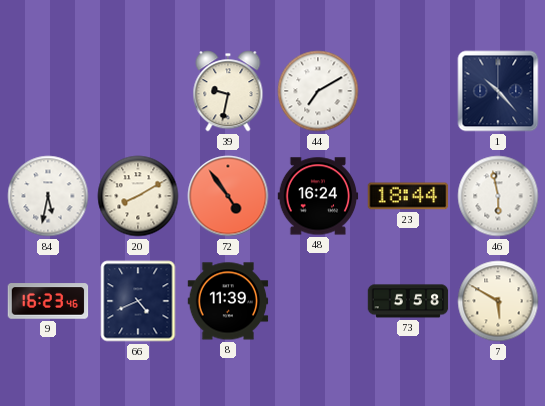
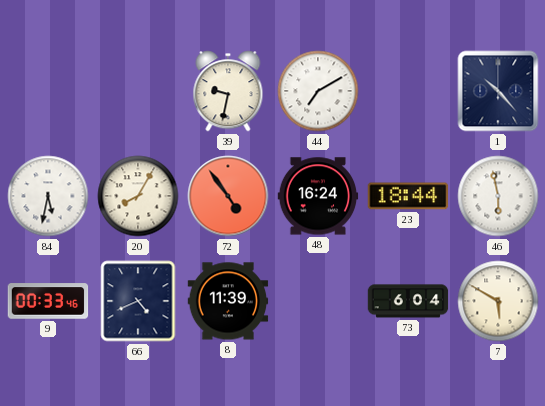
20: 8:10 -> 8:05
9: 16:23 -> 00:33
73: 5:58 -> 6:04
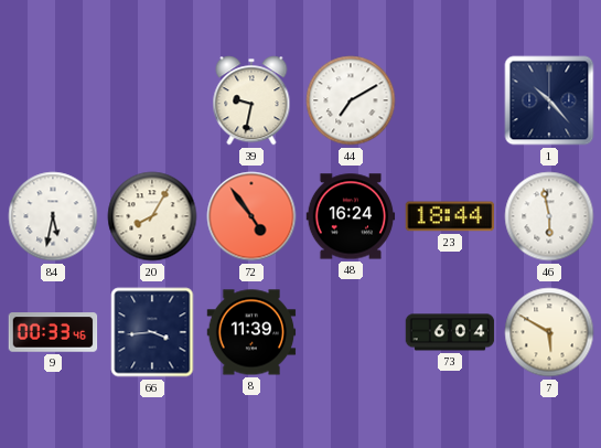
66: 4:41 -> 3:44
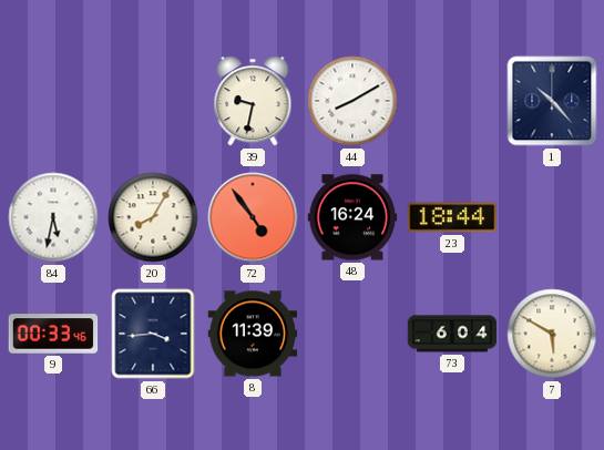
44: 7:10 -> 8:10
46: 5:58 -> none
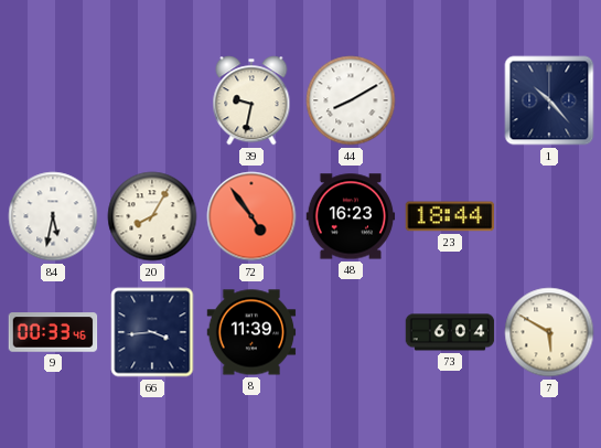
48: 16:24 -> 16:23
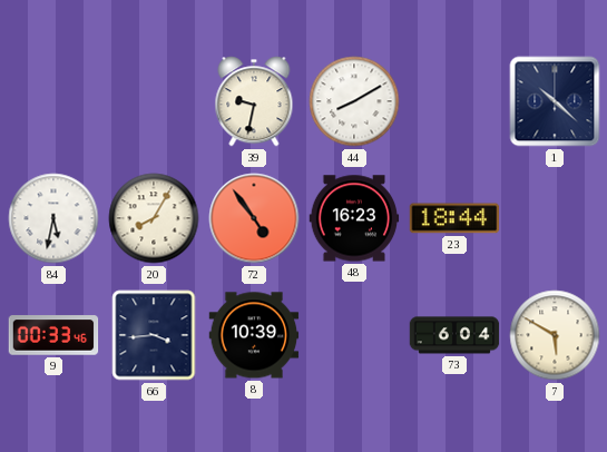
1: 10:23 -> 10:22
8: 11:39 -> 10:39
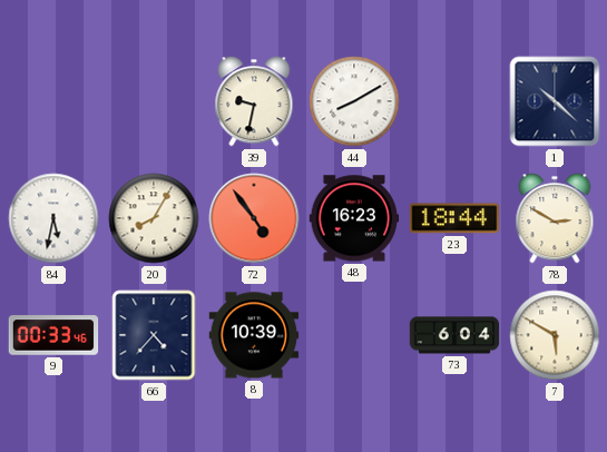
78: none -> 2:50
66: 3:44 -> 4:37
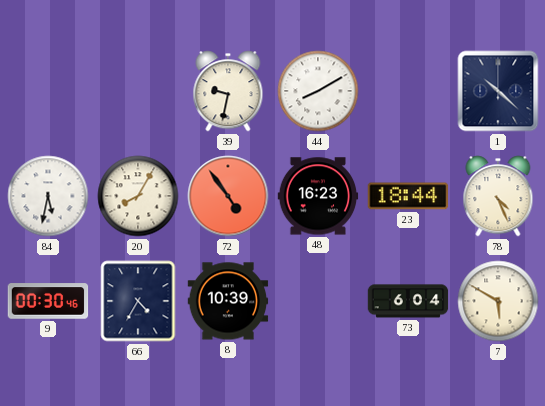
78: 2:50 -> 4:26
9: 00:33 -> 00:30
66: 4:37 -> 4:35
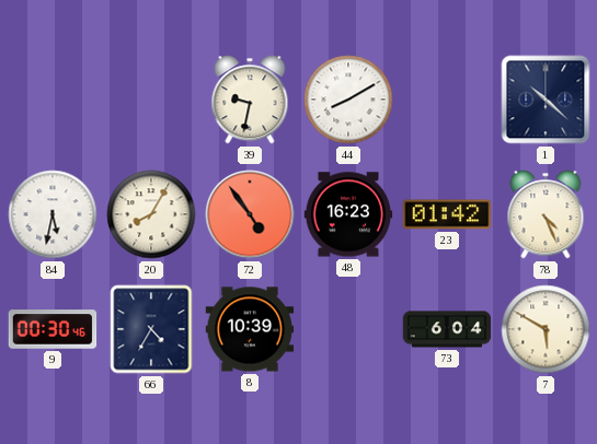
23: 18:44 -> 01:42
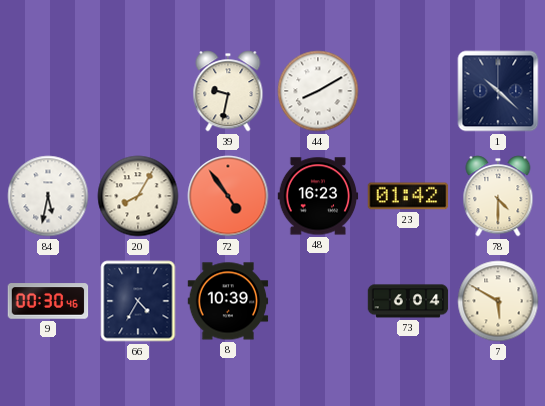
78: 4:26 -> 4:30
